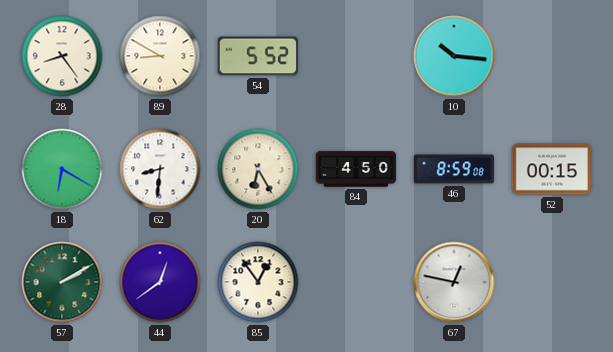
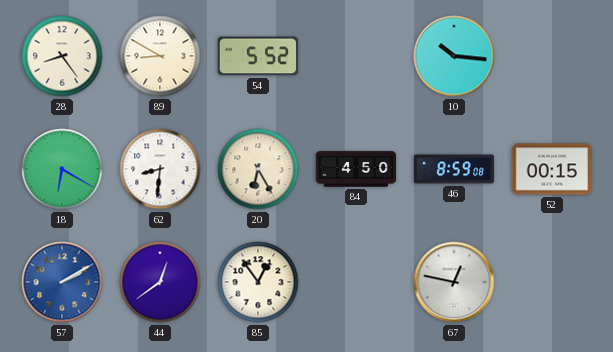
57 dial: green -> blue
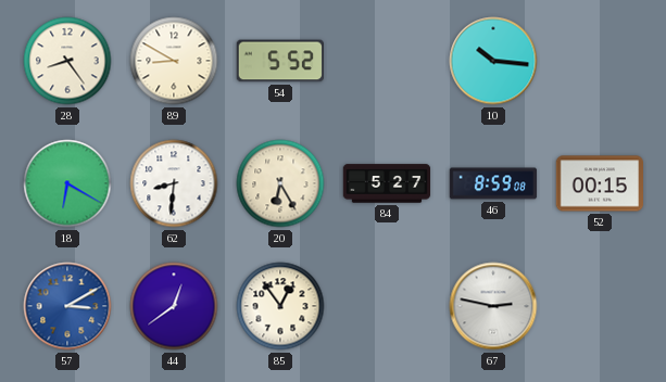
84: 4:50 -> 5:27
57: 2:10 -> 3:10
67: 12:47 -> 2:47
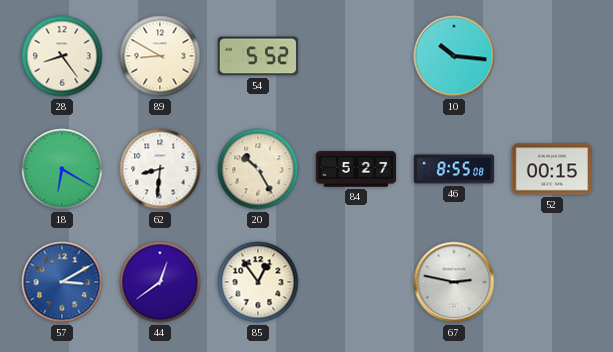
20: 6:25 -> 10:25
46: 8:59 -> 8:55
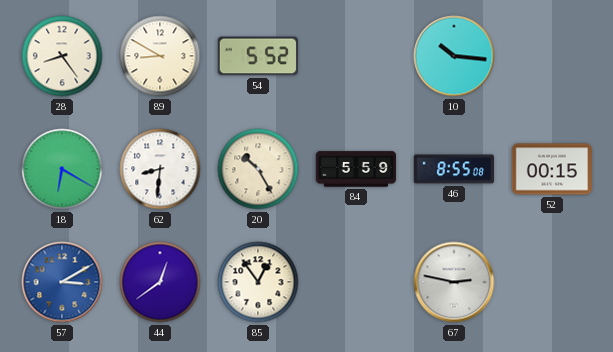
84: 5:27 -> 5:59
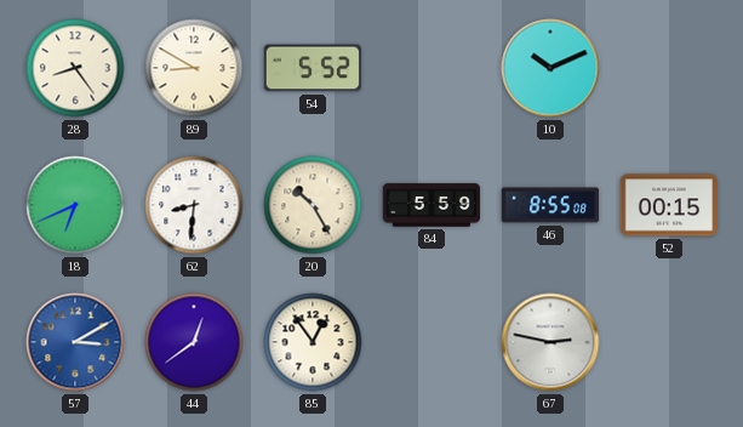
10: 10:16 -> 10:11
18: 6:20 -> 6:41
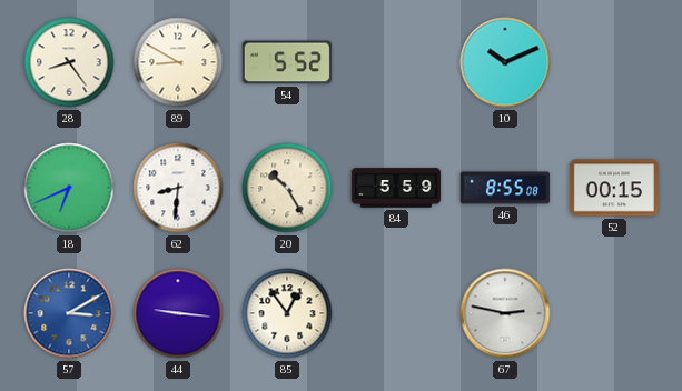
44: 12:39 -> 9:16
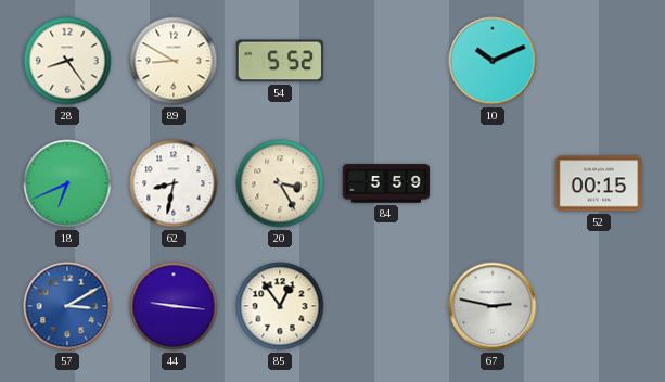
62: 8:31 -> 8:32
20: 10:25 -> 3:25
46: 8:55 -> none
